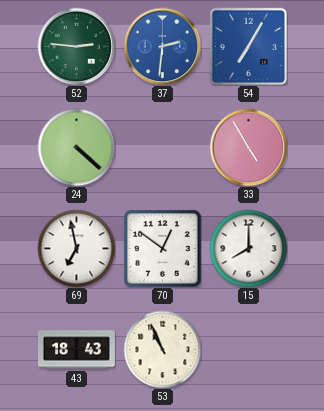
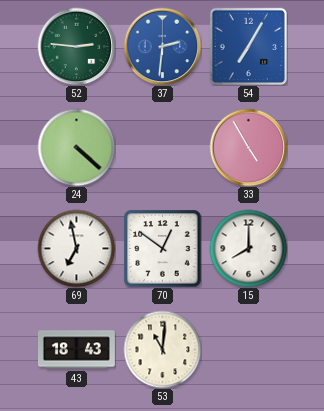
53: 10:56 -> 11:01
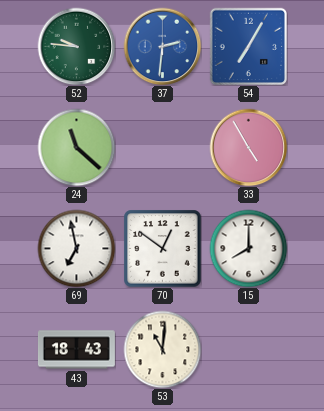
52: 2:46 -> 9:46
24: 4:22 -> 11:22
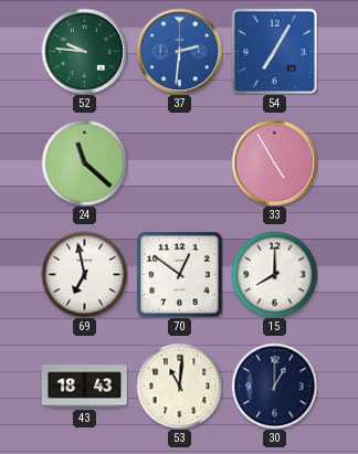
30: none -> 1:00
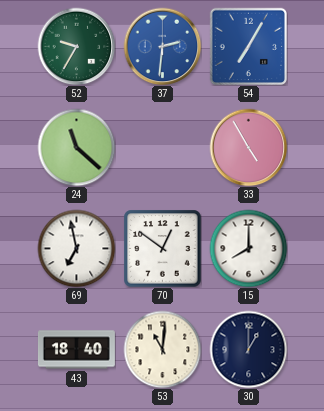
52: 9:46 -> 9:35
43: 18:43 -> 18:40
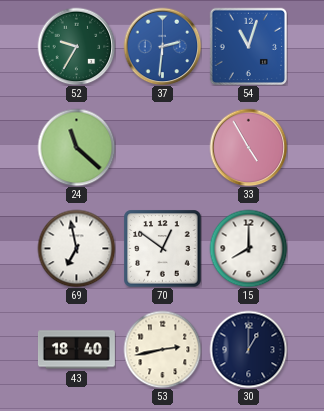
54: 7:05 -> 11:03
53: 11:01 -> 2:43
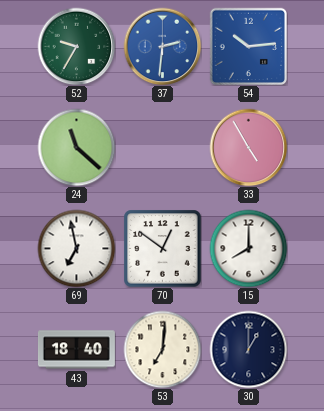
54: 11:03 -> 10:14
53: 2:43 -> 7:01
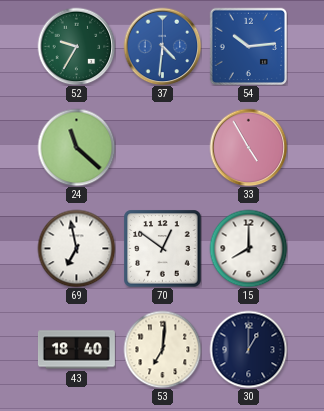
37: 2:31 -> 4:31
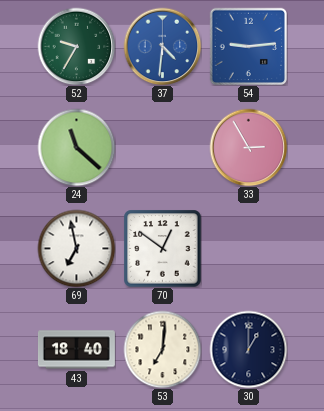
54: 10:14 -> 9:14
33: 4:55 -> 2:55
15: 8:00 -> none
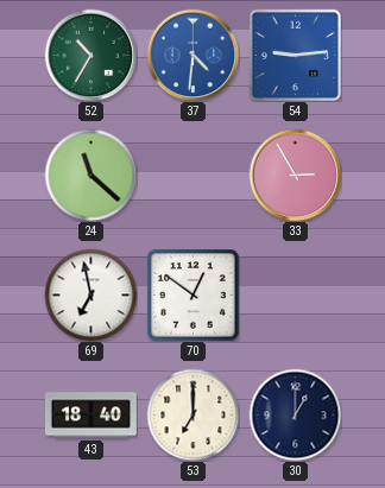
52: 9:35 -> 10:35
53: 7:01 -> 7:00
